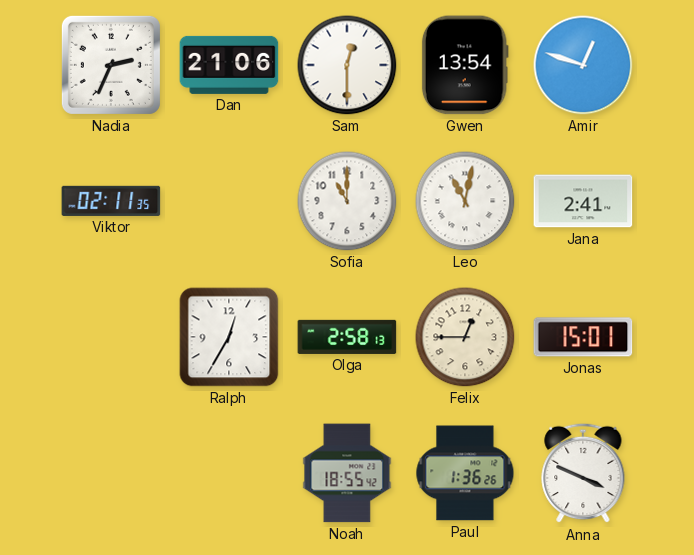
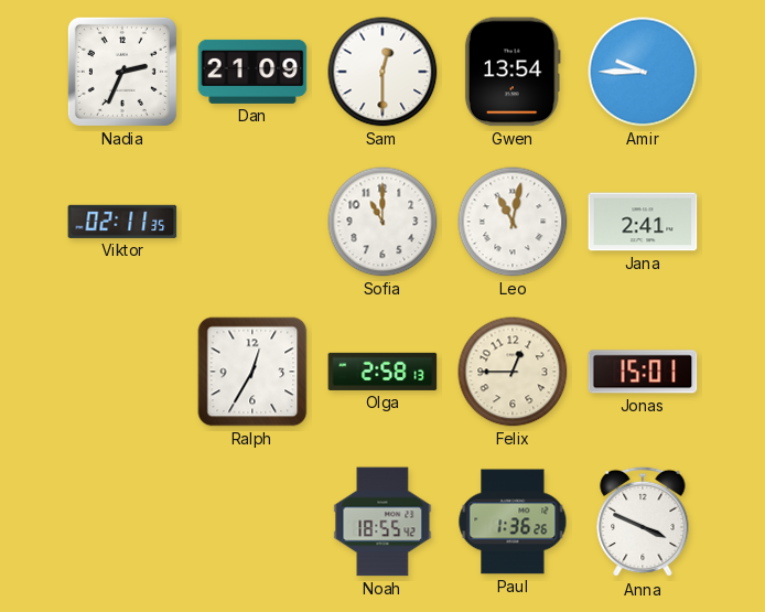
Dan: 21:06 -> 21:09
Amir: 12:48 -> 9:45
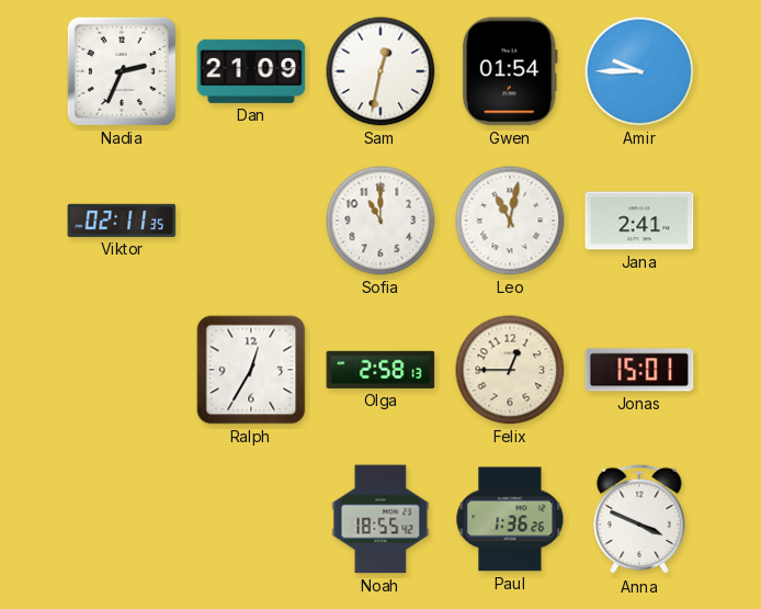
Sam: 12:30 -> 12:32
Gwen: 13:54 -> 01:54
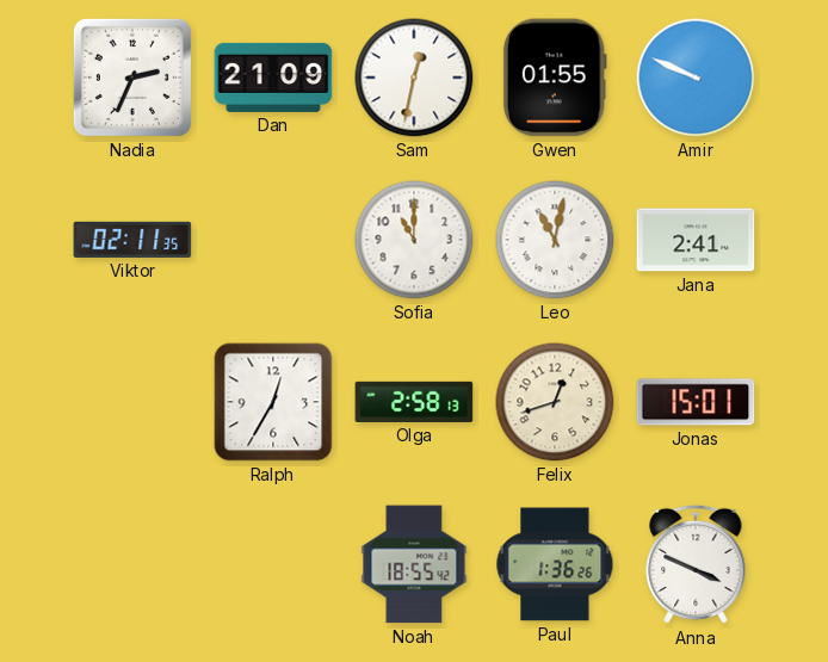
Gwen: 01:54 -> 01:55
Amir: 9:45 -> 9:49
Felix: 12:45 -> 12:42
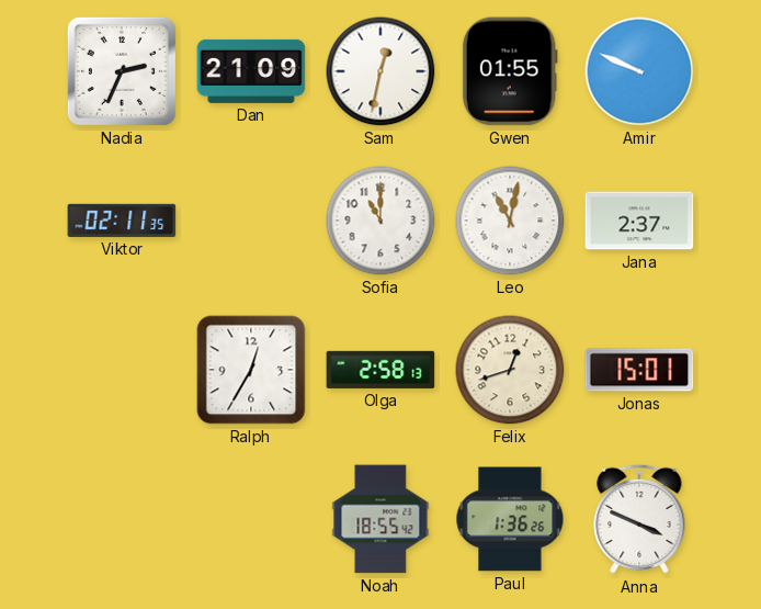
Jana: 2:41 -> 2:37
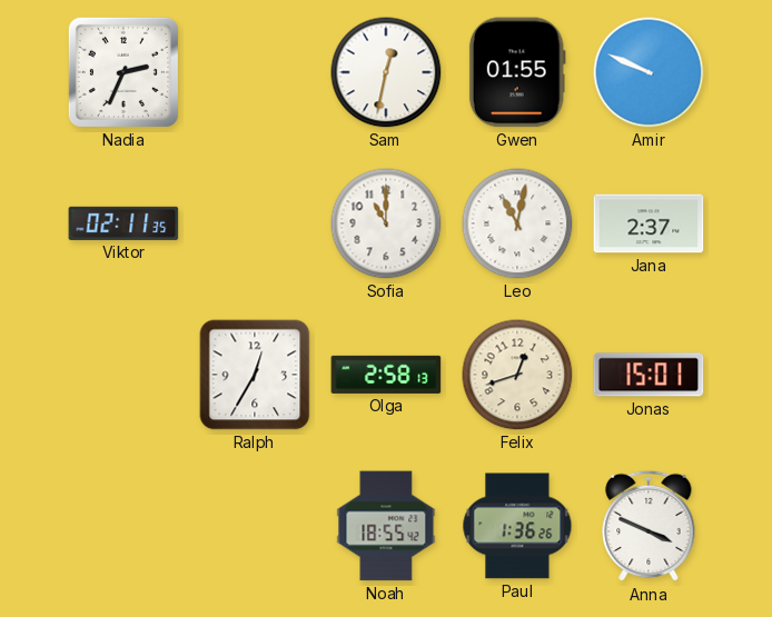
Dan: 21:09 -> none
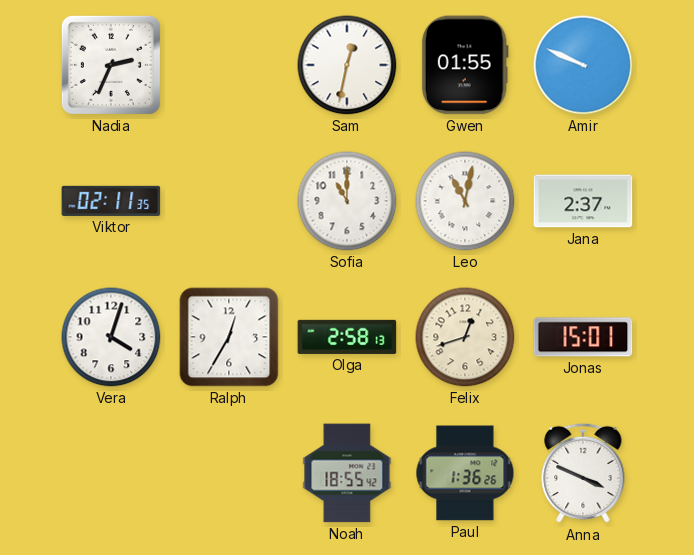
Vera: none -> 4:03
